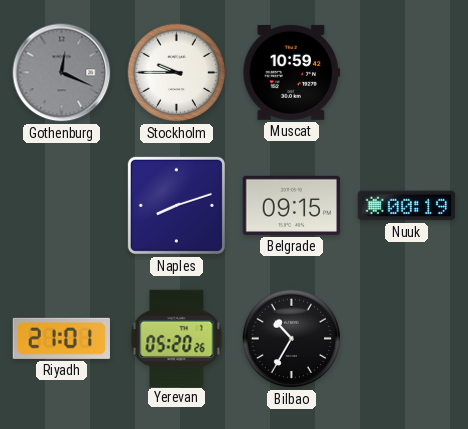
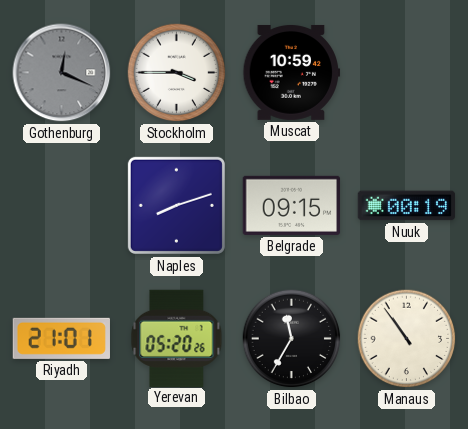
Stockholm: 9:45 -> 3:45
Bilbao: 10:35 -> 11:35
Manaus: none -> 10:54
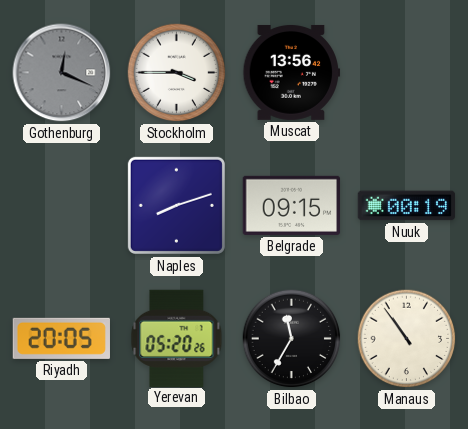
Muscat: 10:59 -> 13:56
Riyadh: 21:01 -> 20:05
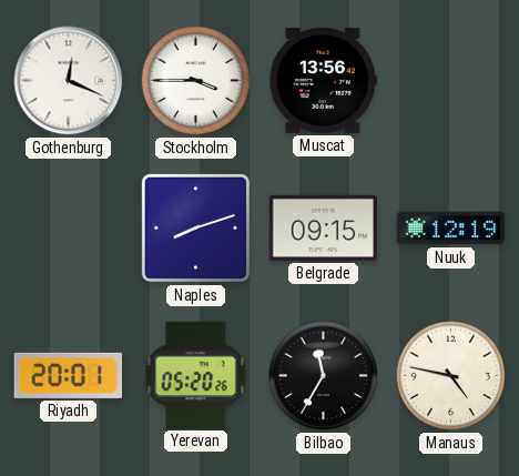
Gothenburg dial: grey -> white
Nuuk: 00:19 -> 12:19
Riyadh: 20:05 -> 20:01
Manaus: 10:54 -> 4:47
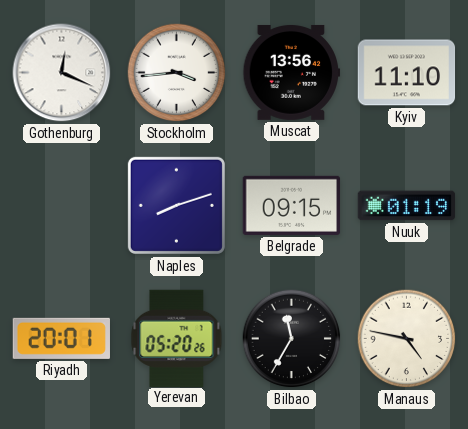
Stockholm: 3:45 -> 3:44
Kyiv: none -> 11:10
Nuuk: 12:19 -> 01:19
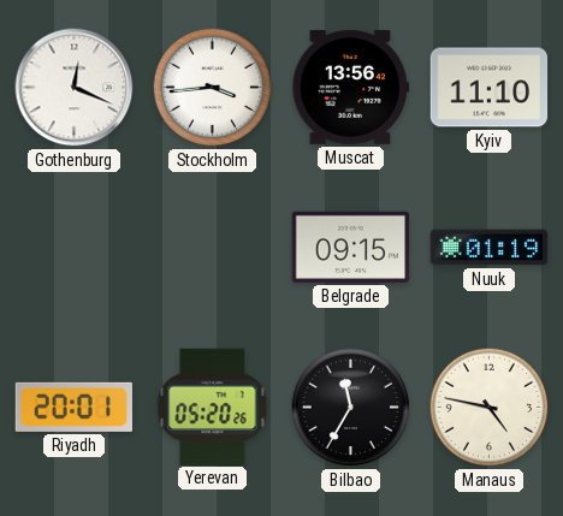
Naples: 8:12 -> none
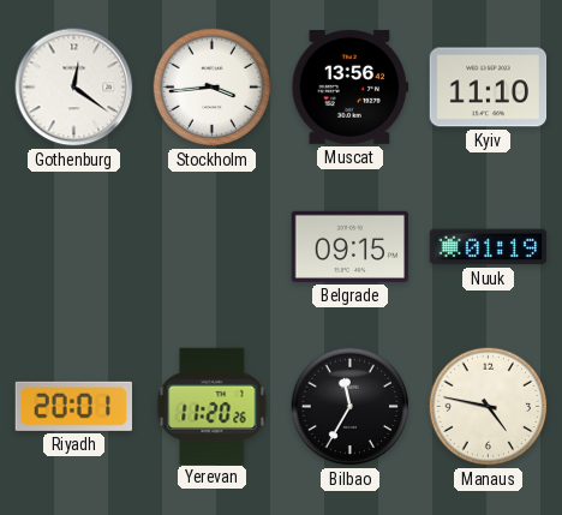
Gothenburg: 12:19 -> 12:21
Yerevan: 05:20 -> 11:20
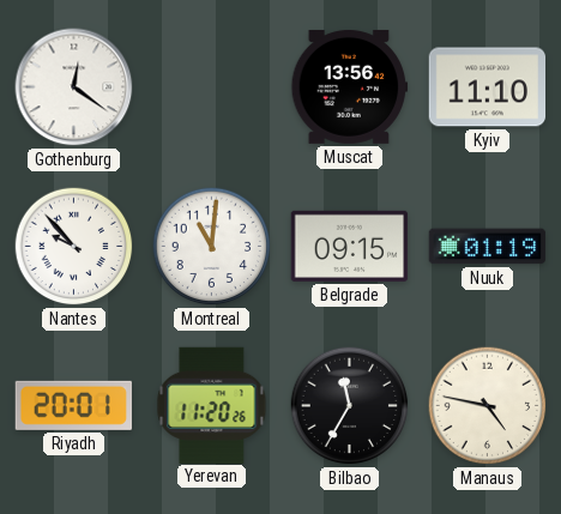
Stockholm: 3:44 -> none
Nantes: none -> 9:53
Montreal: none -> 11:01
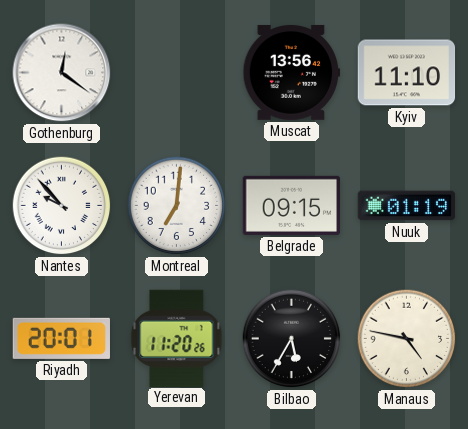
Montreal: 11:01 -> 7:01
Bilbao: 11:35 -> 5:35
